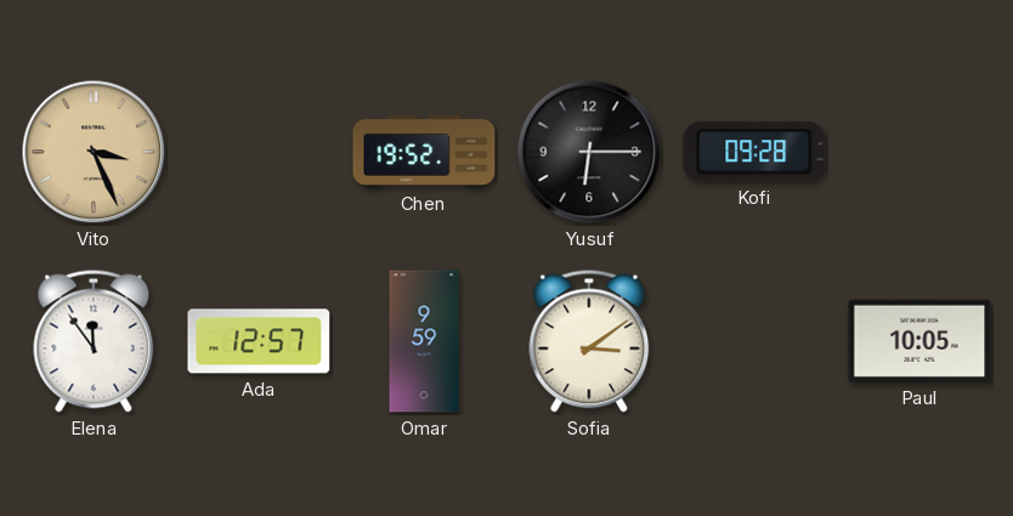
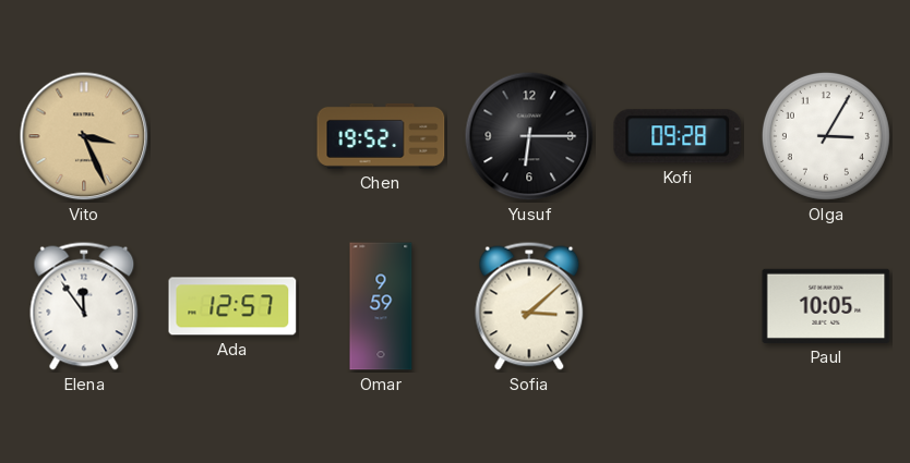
Olga: none -> 3:05
Sofia: 3:09 -> 3:08
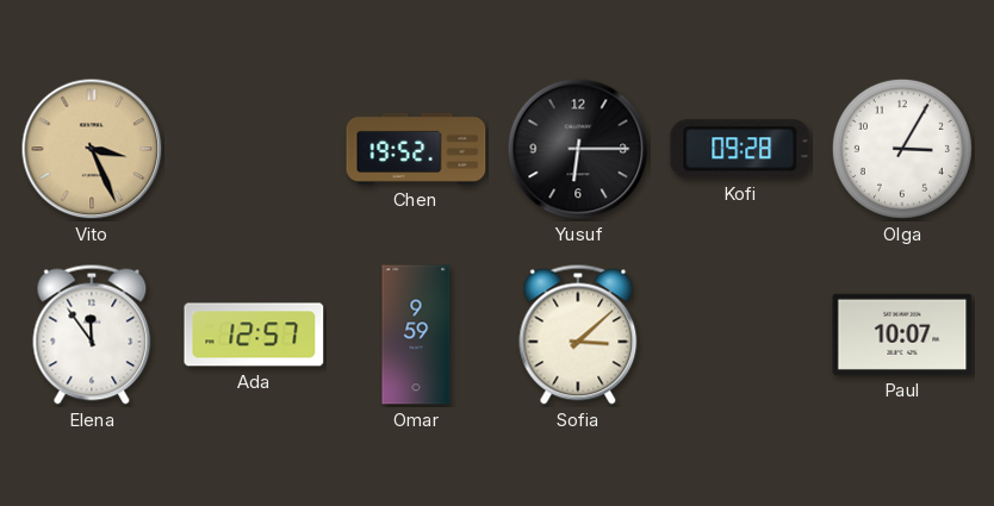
Paul: 10:05 -> 10:07
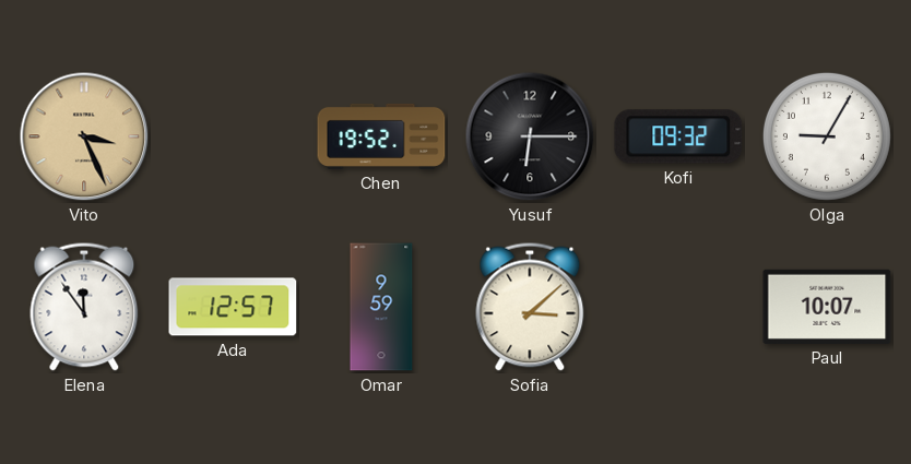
Kofi: 09:28 -> 09:32
Olga: 3:05 -> 9:05
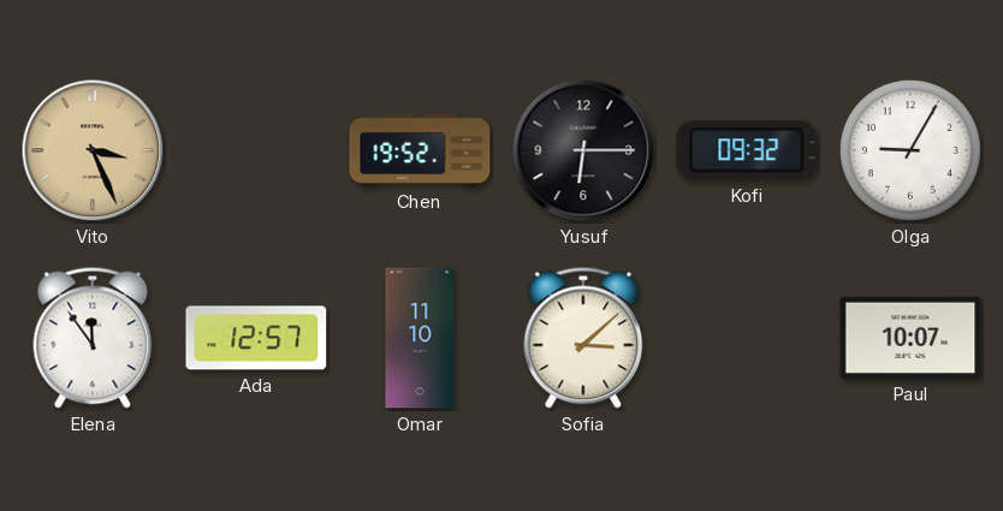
Omar: 9:59 -> 11:10
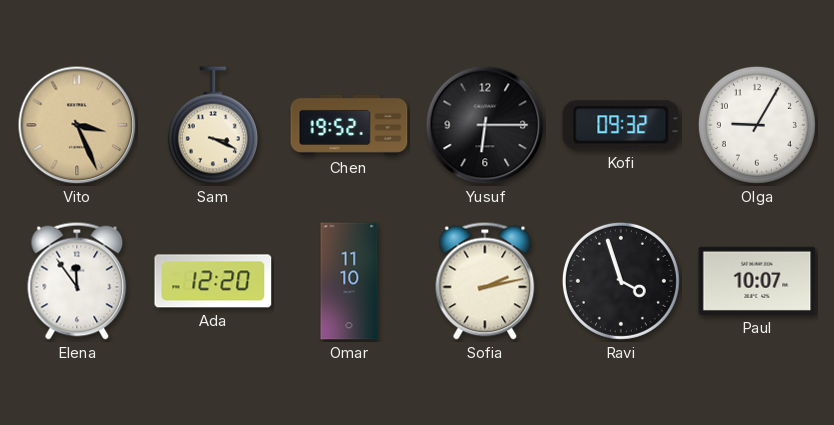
Sam: none -> 3:19
Ada: 12:57 -> 12:20
Sofia: 3:08 -> 2:13
Ravi: none -> 3:57
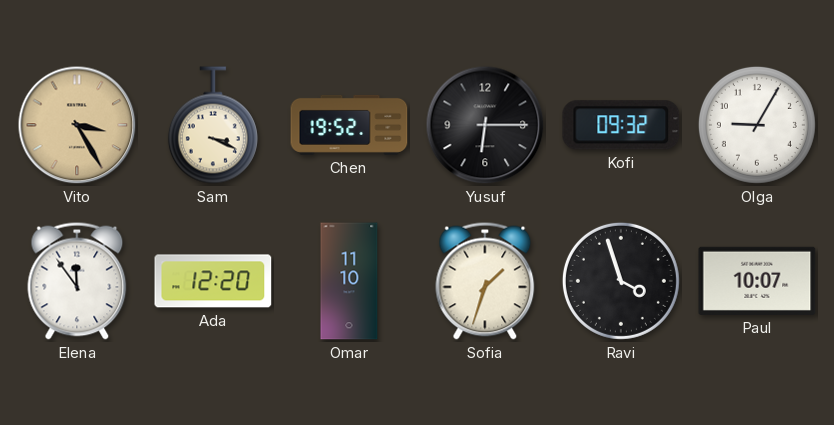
Vito: 3:26 -> 3:25
Sofia: 2:13 -> 1:33
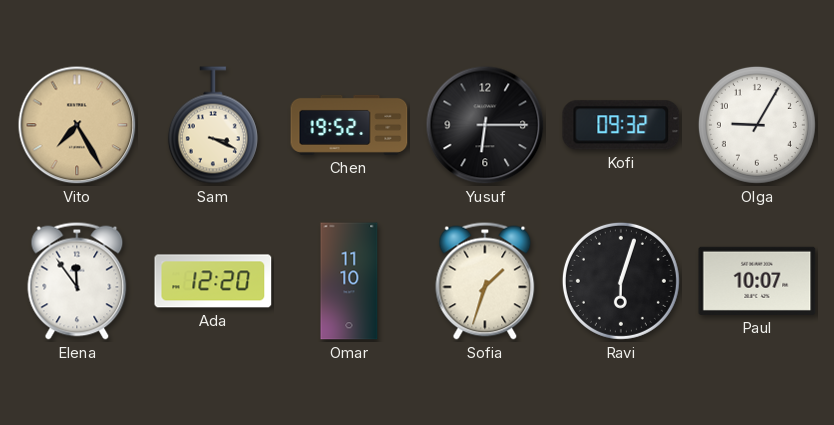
Vito: 3:25 -> 7:25
Ravi: 3:57 -> 6:03
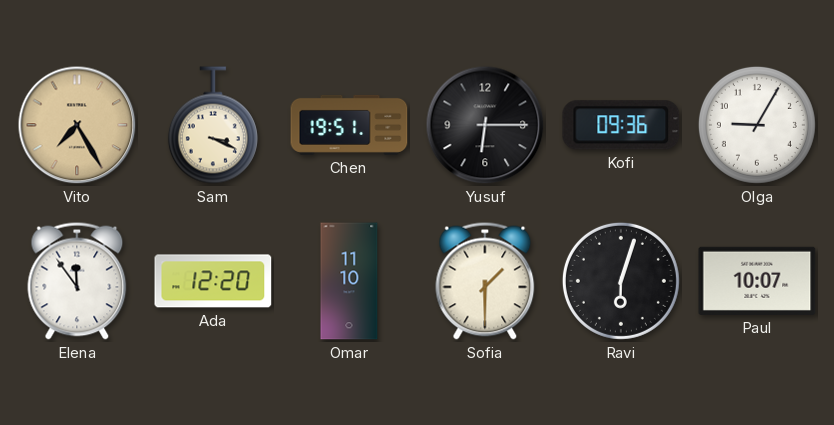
Chen: 19:52 -> 19:51
Kofi: 09:32 -> 09:36
Sofia: 1:33 -> 1:30
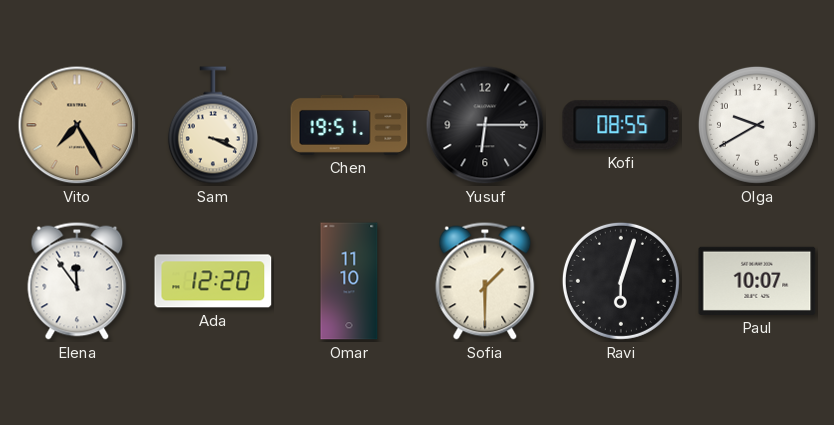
Kofi: 09:36 -> 08:55
Olga: 9:05 -> 9:40
